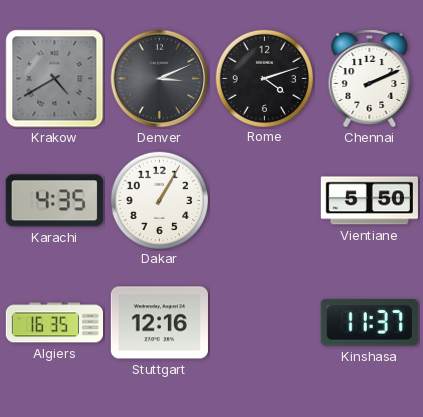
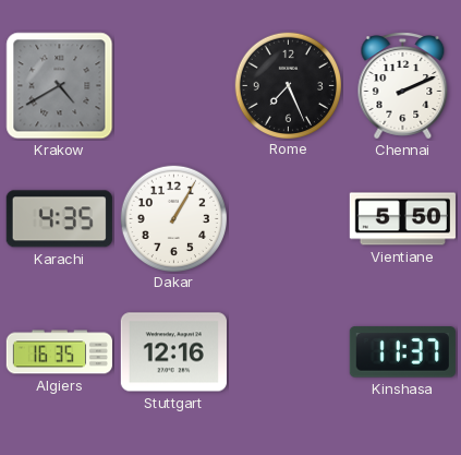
Denver: 3:11 -> none
Rome: 4:12 -> 7:26
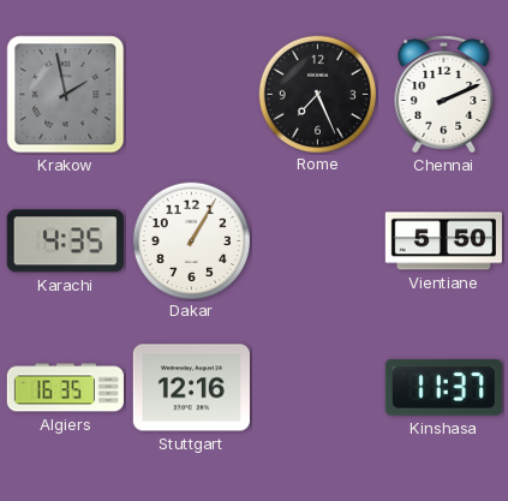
Krakow: 4:40 -> 1:58
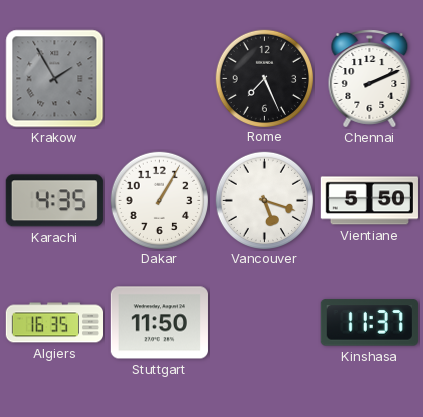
Krakow: 1:58 -> 1:55
Vancouver: none -> 5:18
Stuttgart: 12:16 -> 11:50
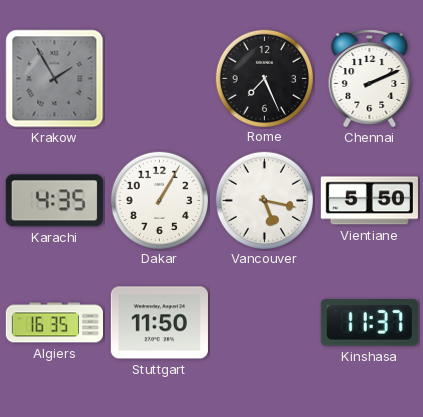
Vancouver: 5:18 -> 5:17
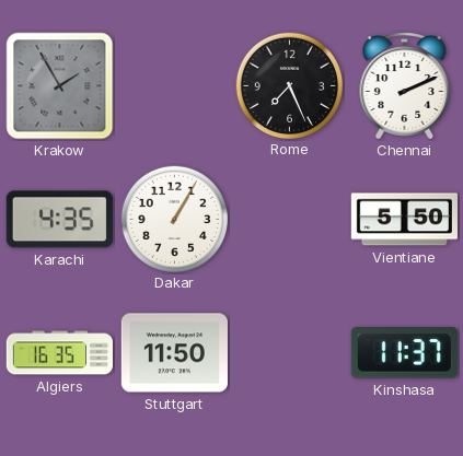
Vancouver: 5:17 -> none
